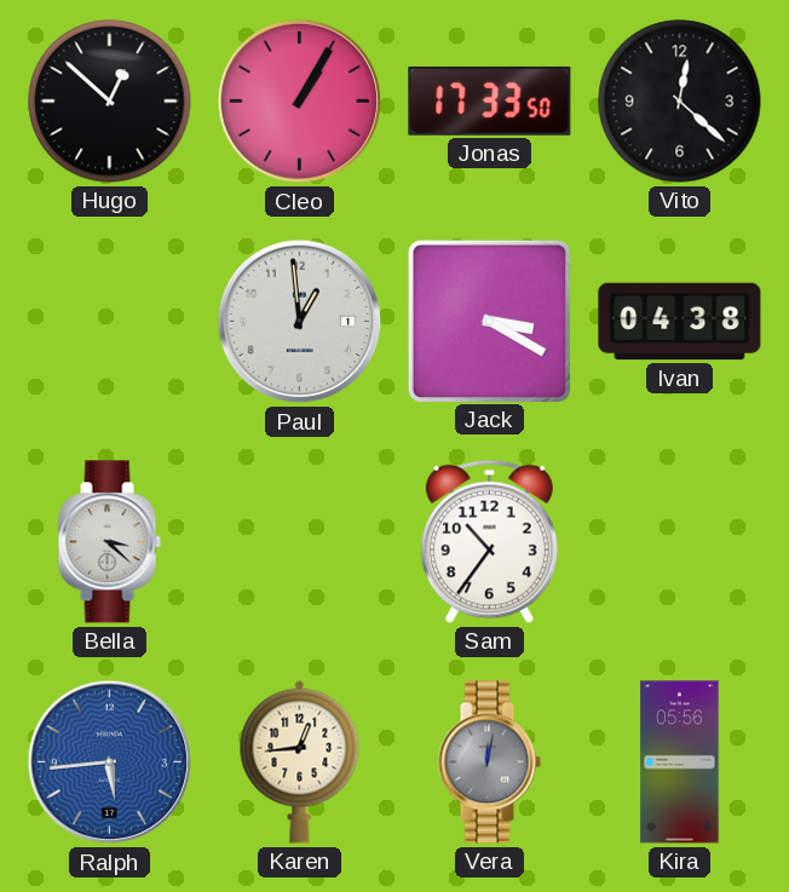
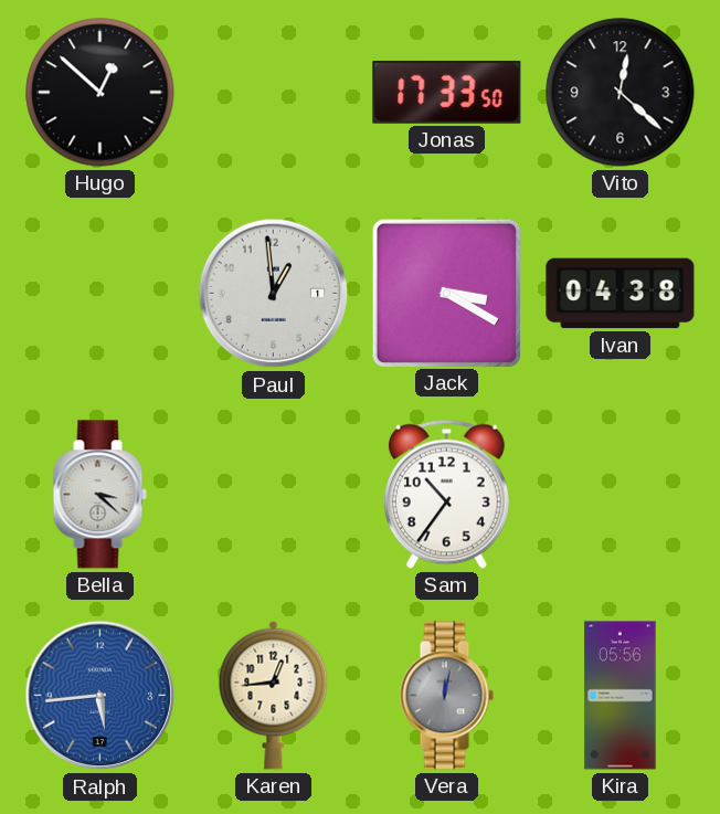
Cleo: 1:05 -> none
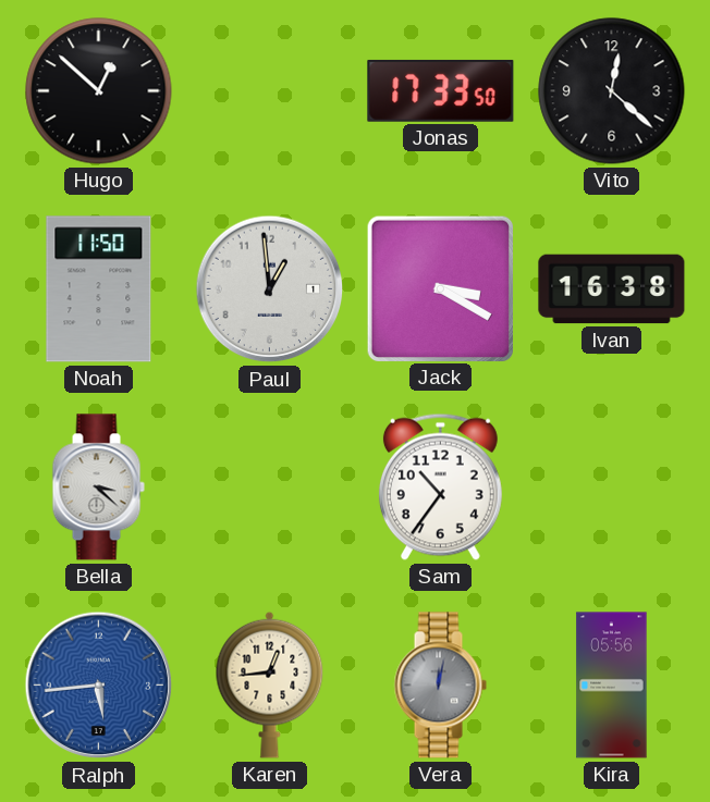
Noah: none -> 11:50
Ivan: 04:38 -> 16:38
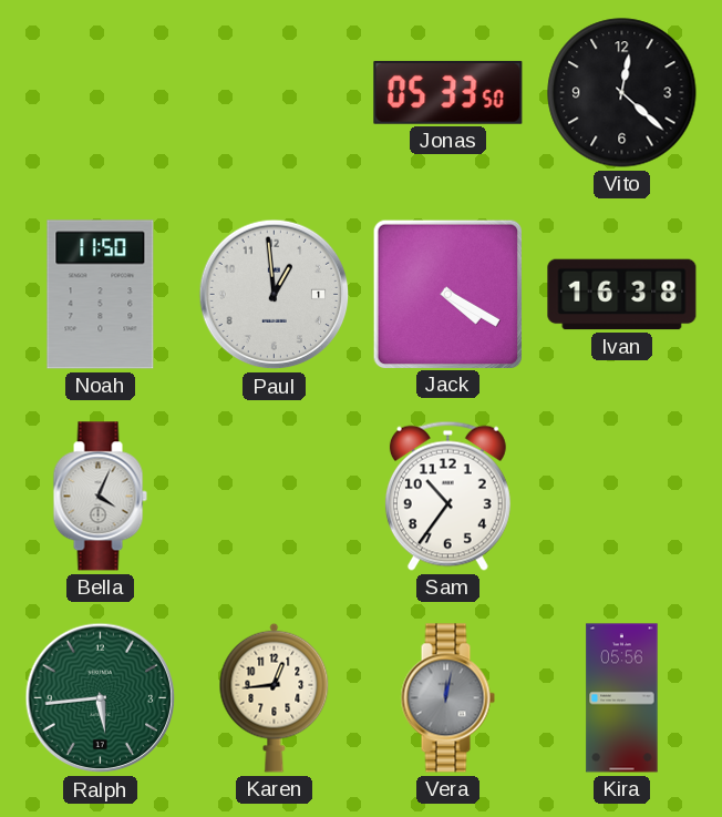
Hugo: 12:52 -> none
Jonas: 17:33 -> 05:33
Jack: 3:20 -> 4:20
Bella: 3:22 -> 4:04
Ralph dial: blue -> green
